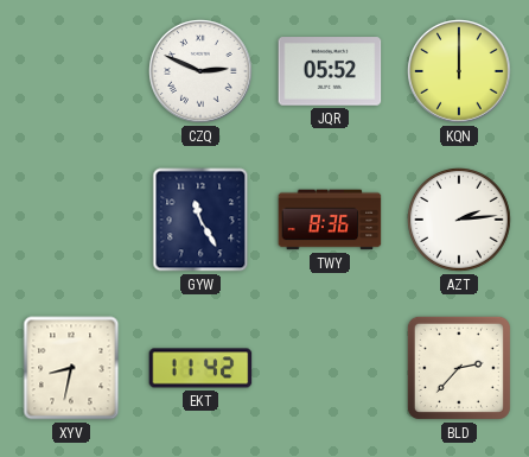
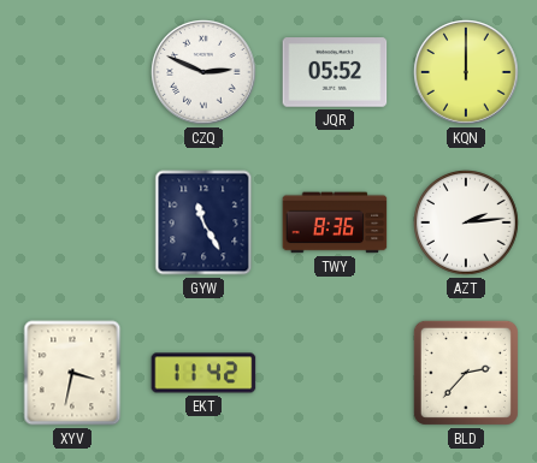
XYV: 8:32 -> 3:32
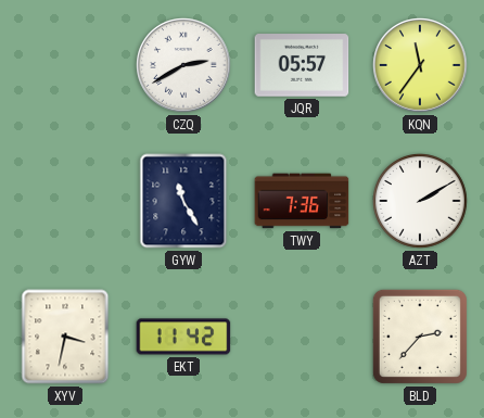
CZQ: 2:49 -> 2:40
JQR: 05:52 -> 05:57
KQN: 12:00 -> 11:36
TWY: 8:36 -> 7:36
AZT: 2:14 -> 2:10
